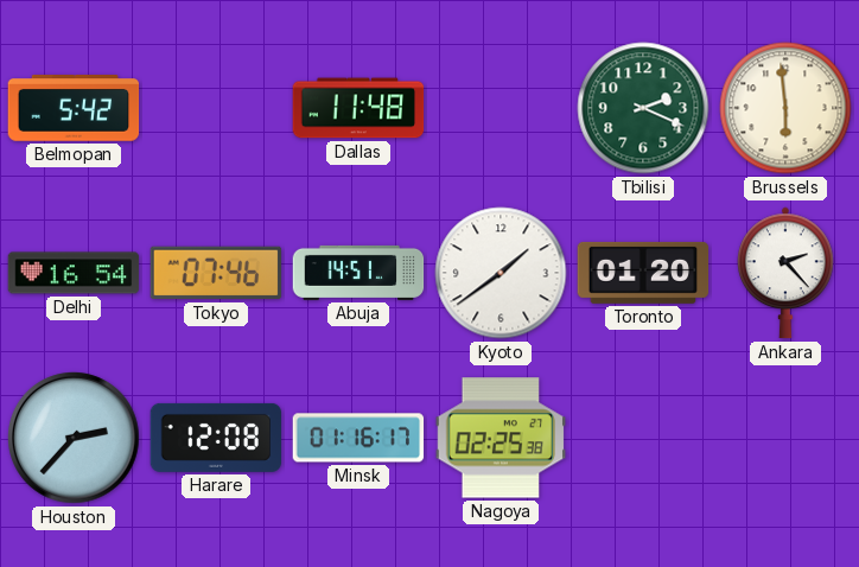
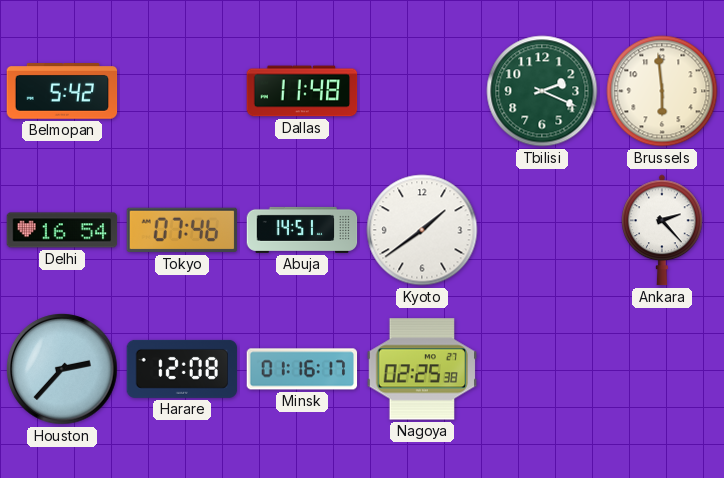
Toronto: 01:20 -> none
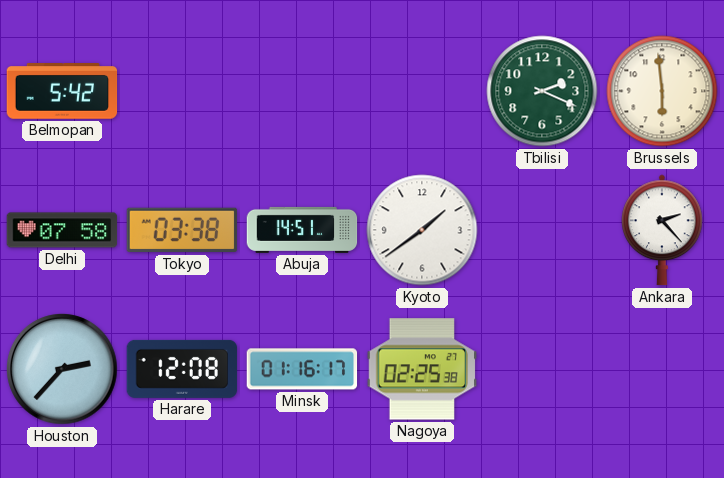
Dallas: 11:48 -> none
Delhi: 16:54 -> 07:58
Tokyo: 07:46 -> 03:38
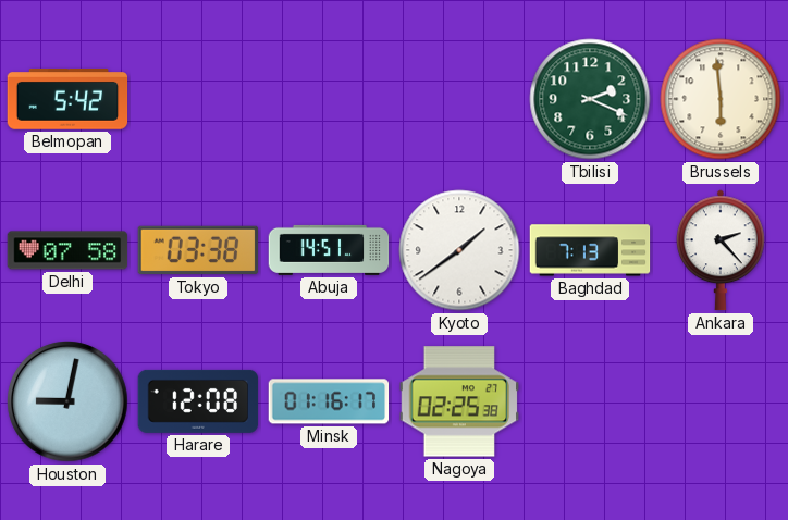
Baghdad: none -> 7:13
Houston: 2:37 -> 9:02
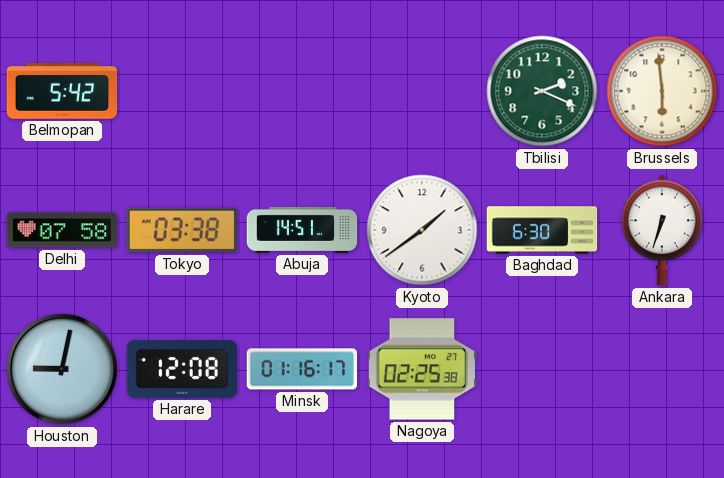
Baghdad: 7:13 -> 6:30
Ankara: 2:23 -> 6:33
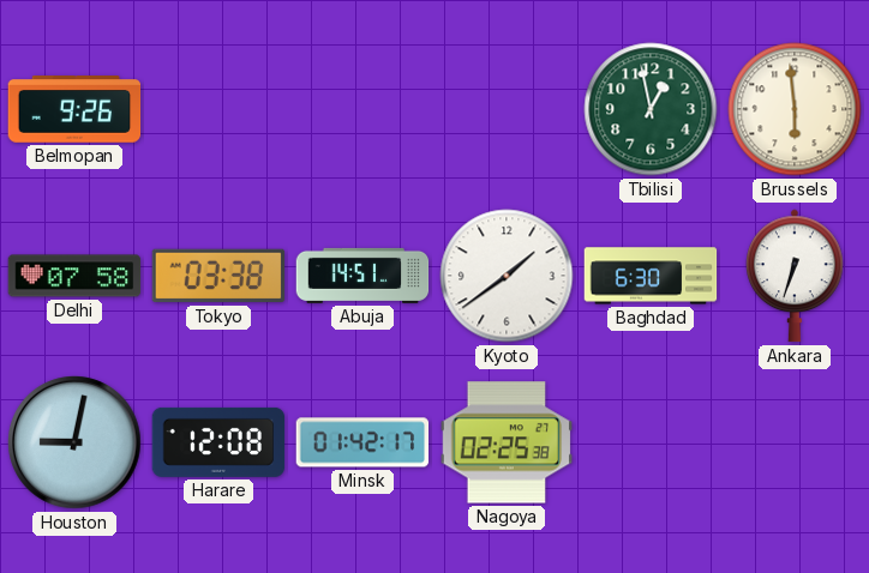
Belmopan: 5:42 -> 9:26
Tbilisi: 2:19 -> 12:58
Minsk: 01:16 -> 01:42
